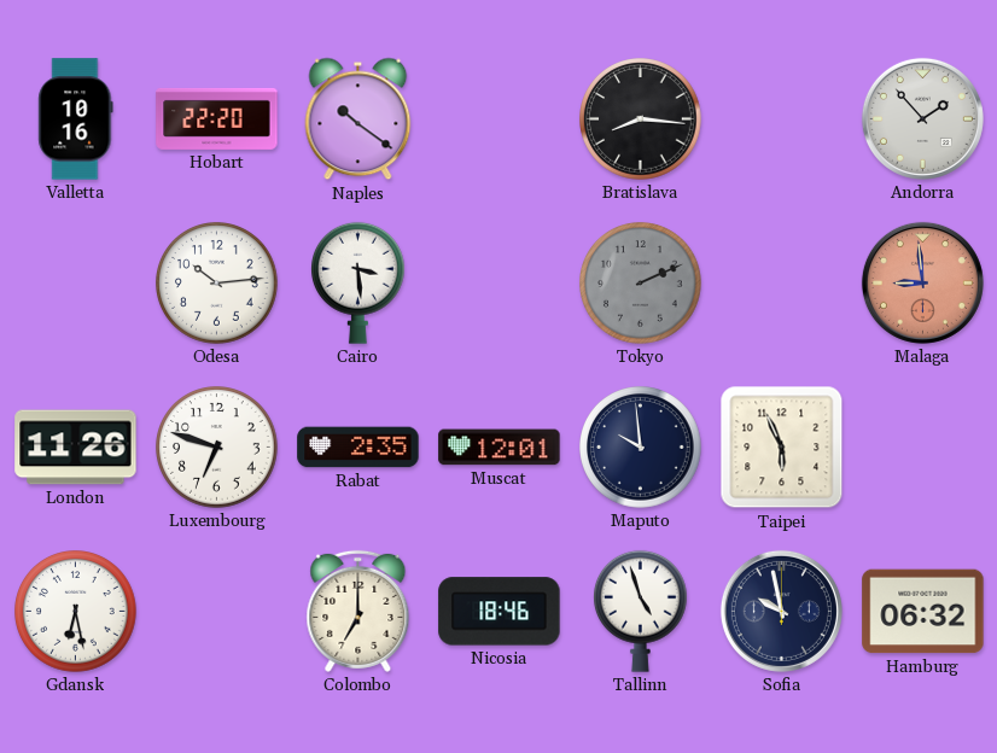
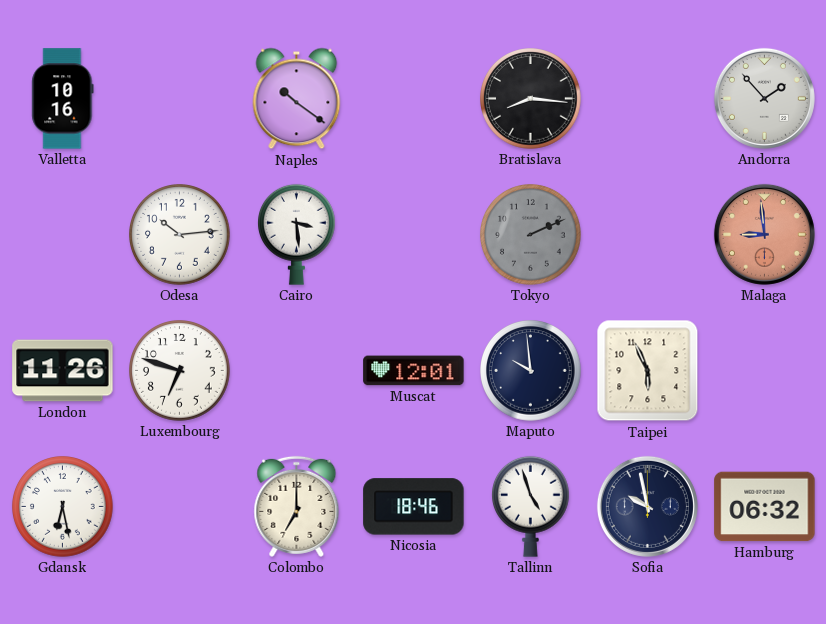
Hobart: 22:20 -> none
Rabat: 2:35 -> none
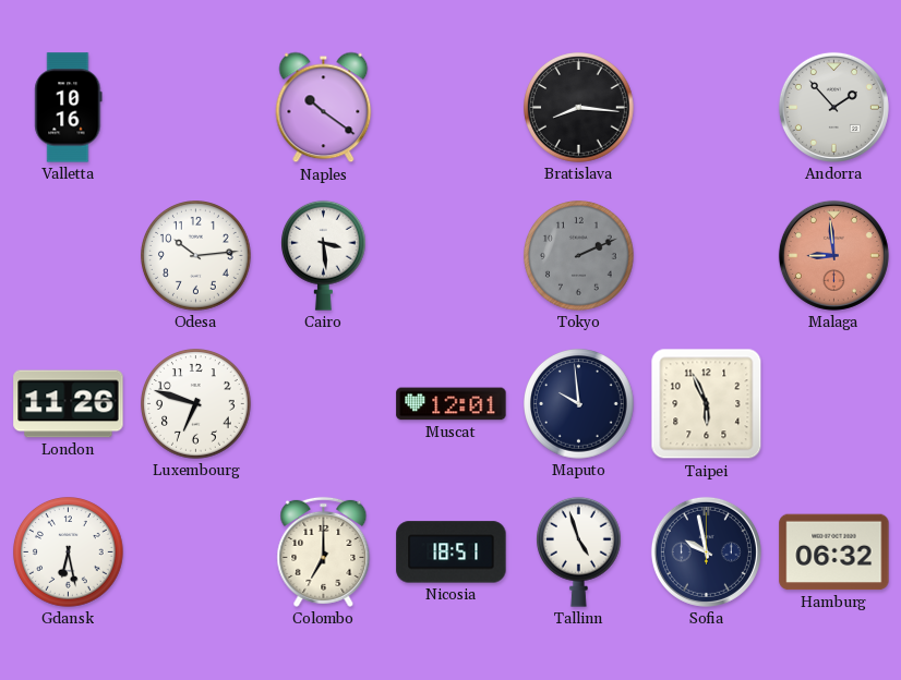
Nicosia: 18:46 -> 18:51
